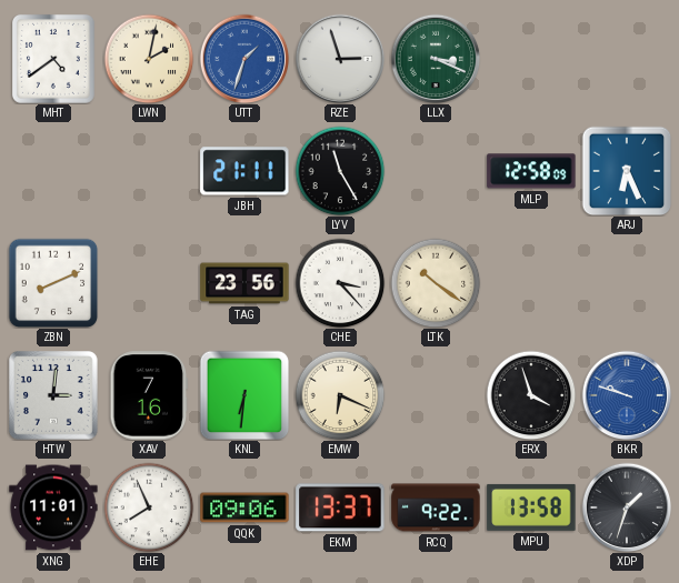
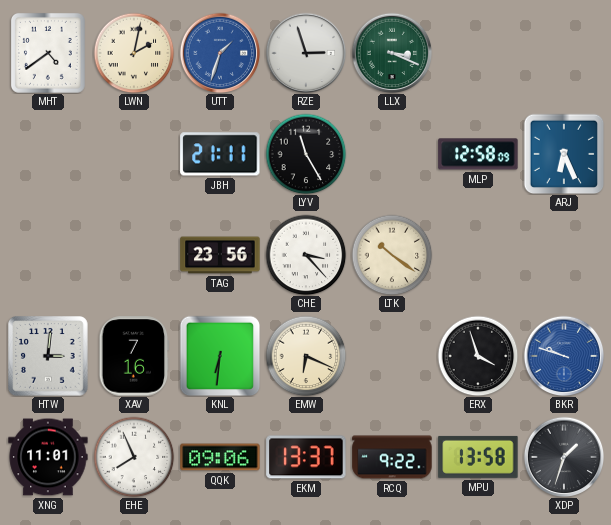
ZBN: 8:11 -> none
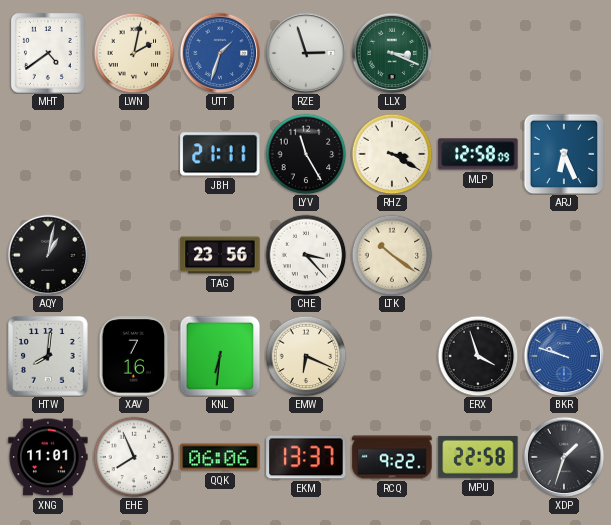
RHZ: none -> 3:20
AQY: none -> 1:02
HTW: 3:01 -> 8:01
QQK: 09:06 -> 06:06
MPU: 13:58 -> 22:58
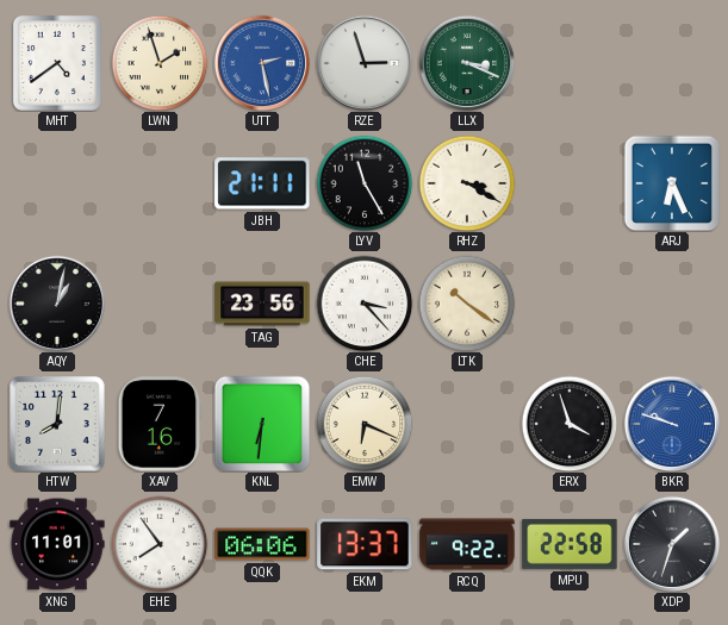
LWN: 2:02 -> 1:57
UTT: 1:33 -> 2:28
MLP: 12:58 -> none
EHE: 7:56 -> 7:54
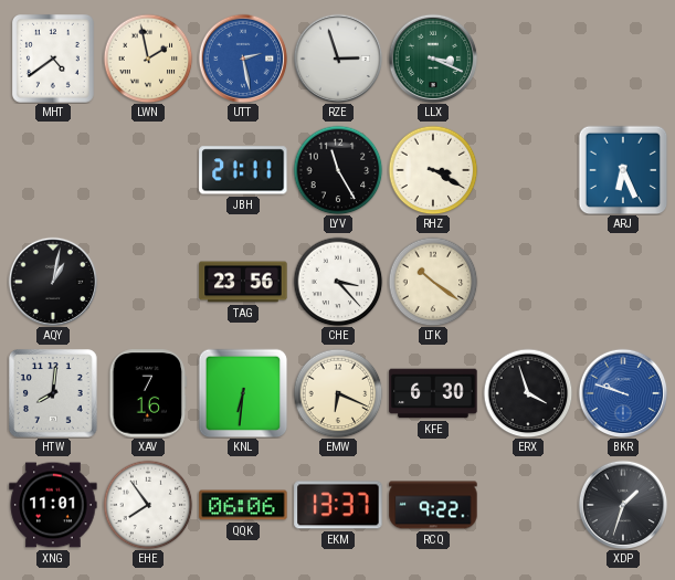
LWN: 1:57 -> 1:58
KFE: none -> 6:30
MPU: 22:58 -> none
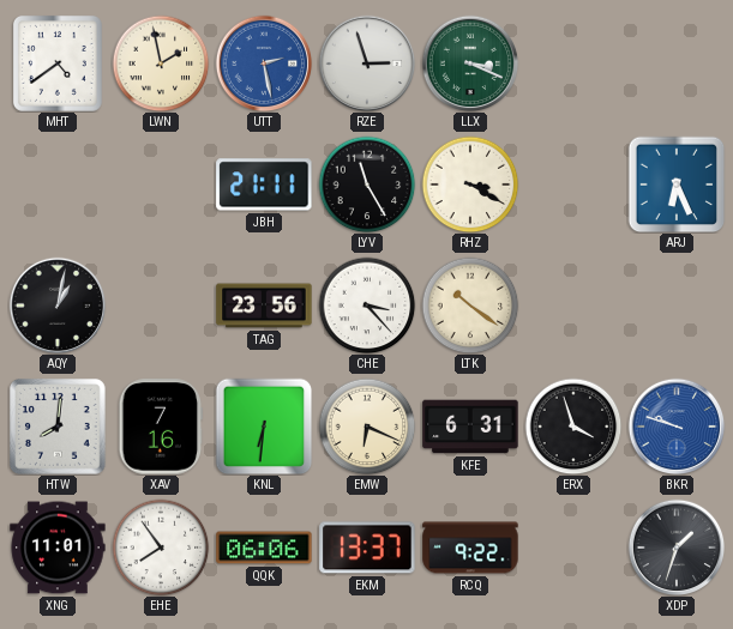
KFE: 6:30 -> 6:31
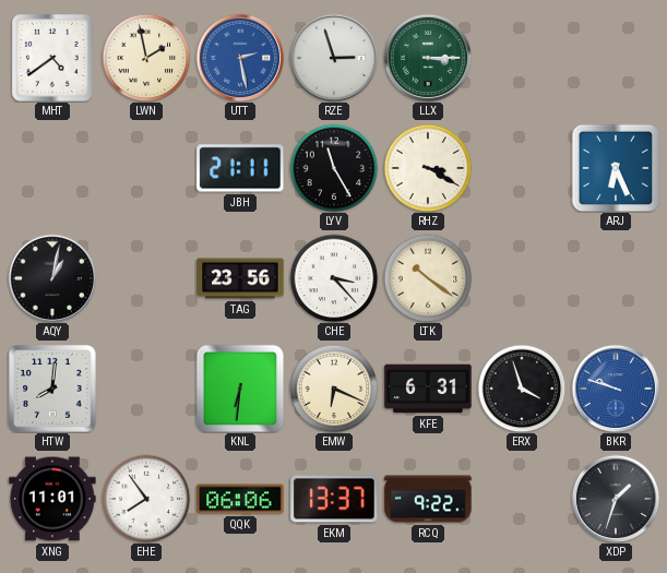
LLX: 3:19 -> 3:15
XAV: 7:16 -> none
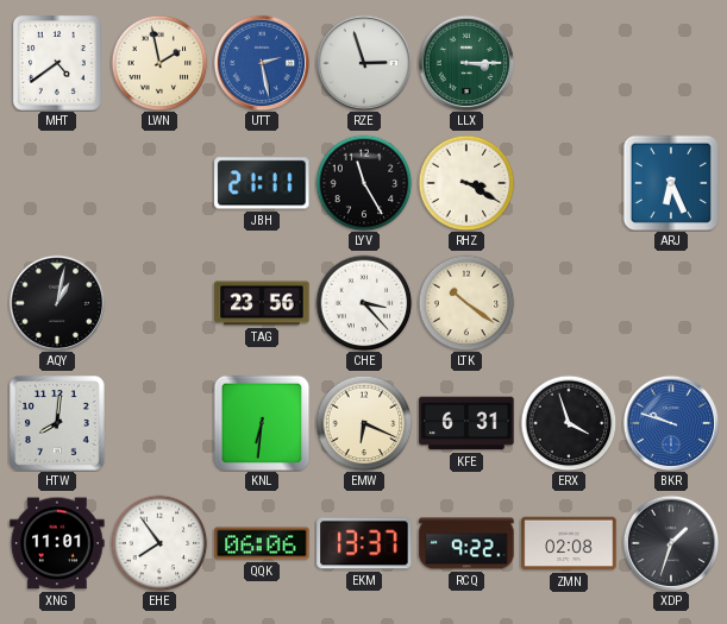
ZMN: none -> 02:08
